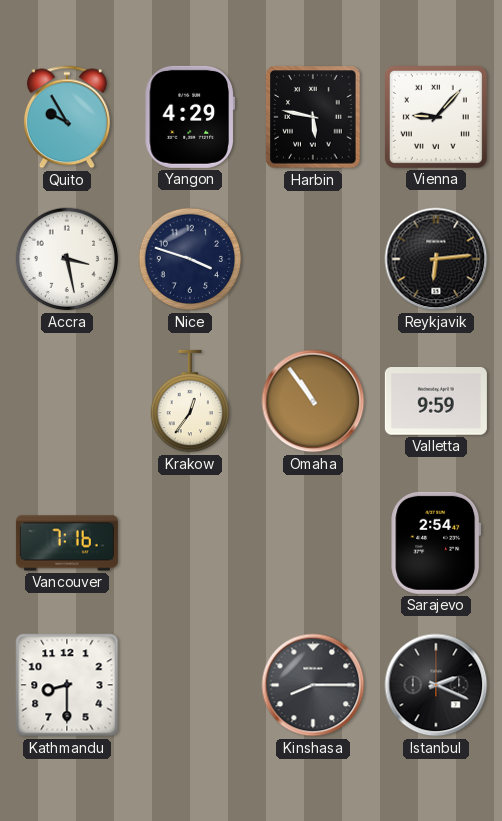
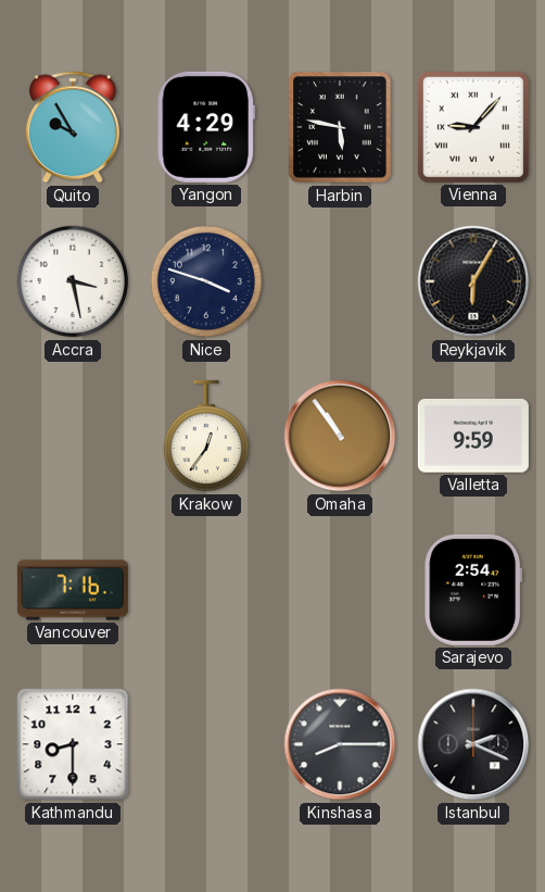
Reykjavik: 6:14 -> 6:05
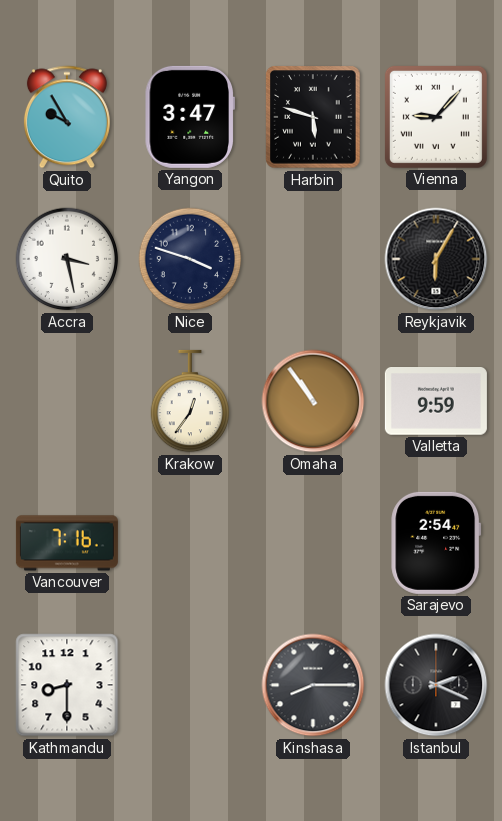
Yangon: 4:29 -> 3:47
Harbin: 5:47 -> 5:48
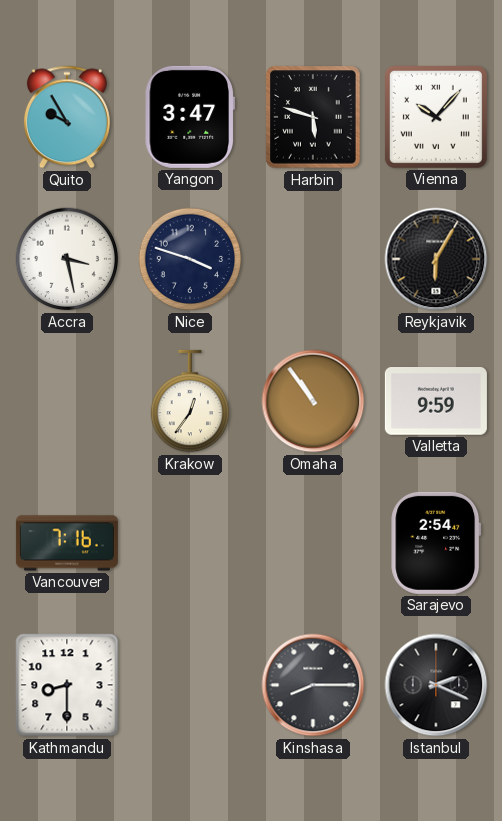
Vienna: 9:07 -> 10:07
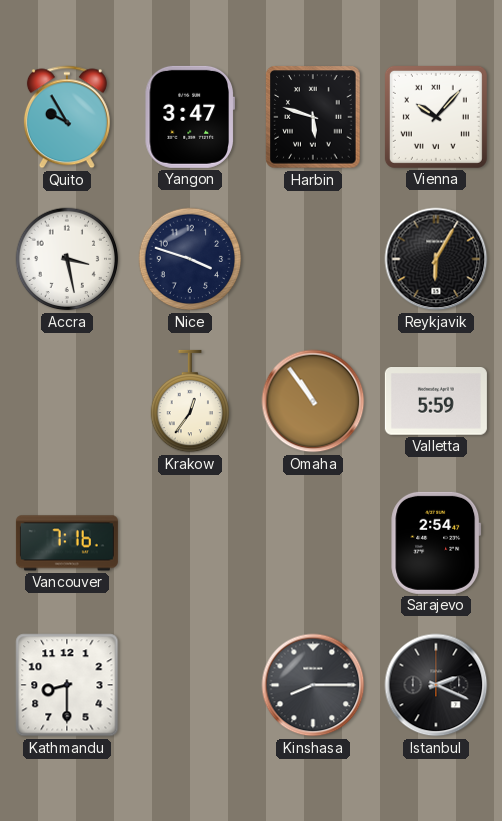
Valletta: 9:59 -> 5:59
